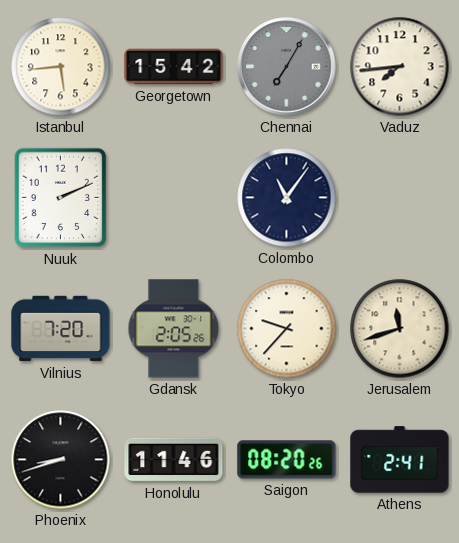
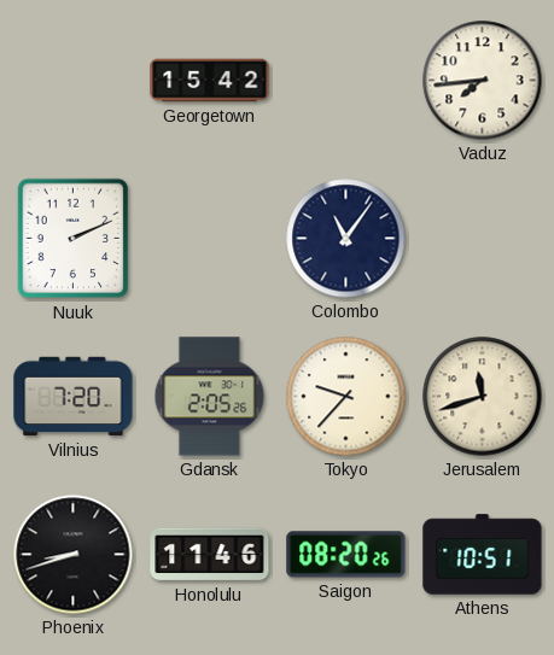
Istanbul: 5:44 -> none
Chennai: 7:05 -> none
Athens: 2:41 -> 10:51
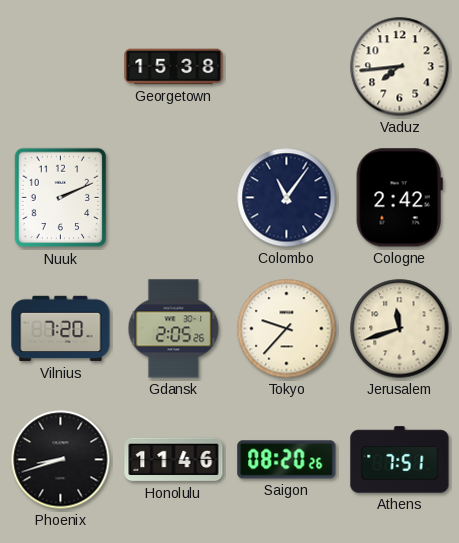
Georgetown: 15:42 -> 15:38
Cologne: none -> 2:42
Athens: 10:51 -> 7:51
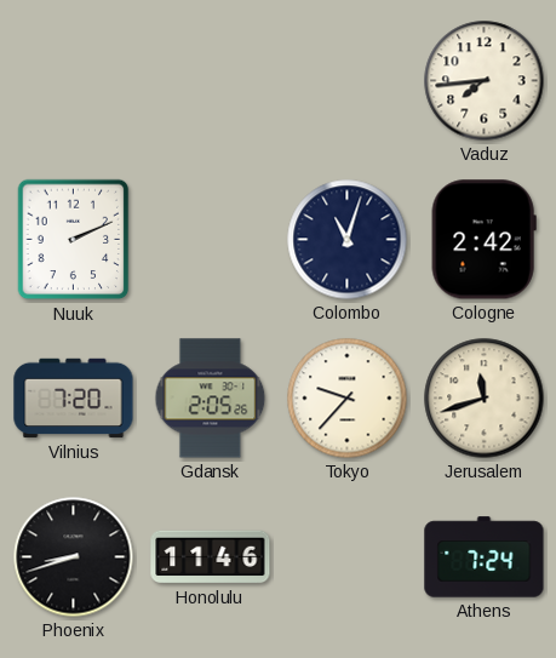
Georgetown: 15:38 -> none
Colombo: 11:06 -> 11:03
Saigon: 08:20 -> none
Athens: 7:51 -> 7:24
